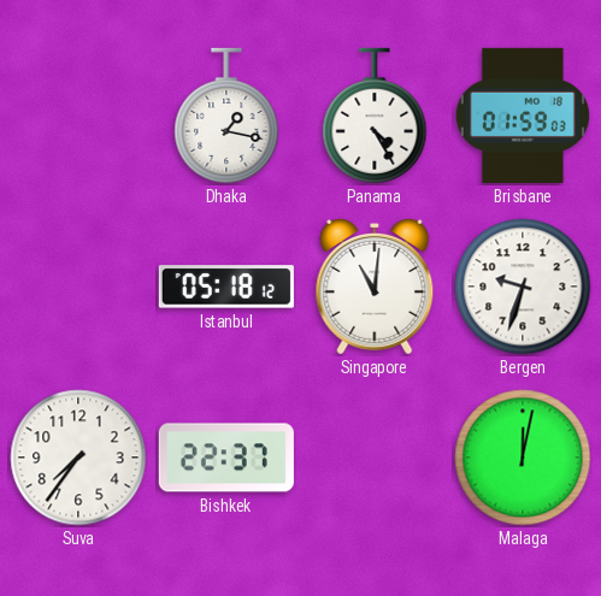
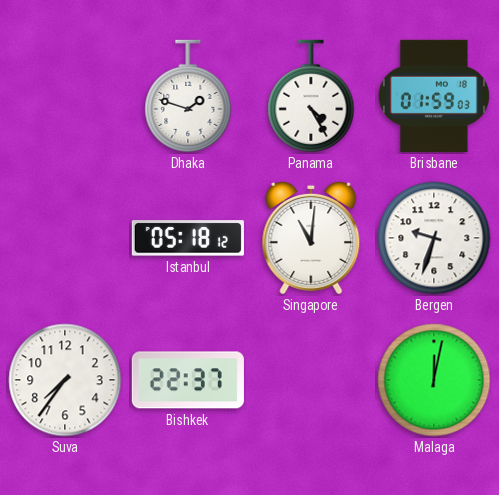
Dhaka: 1:17 -> 1:48
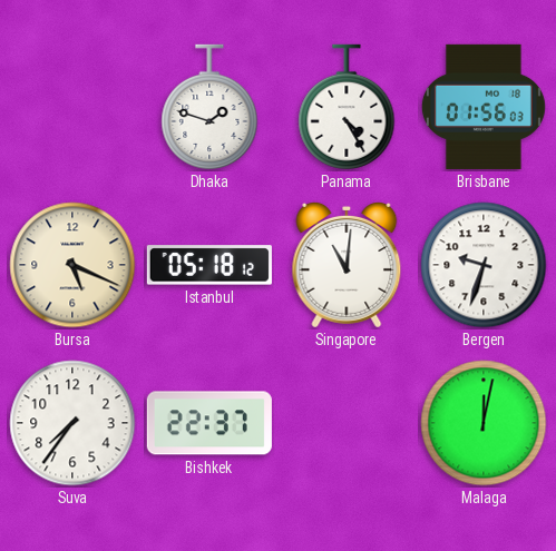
Brisbane: 01:59 -> 01:56
Bursa: none -> 5:19
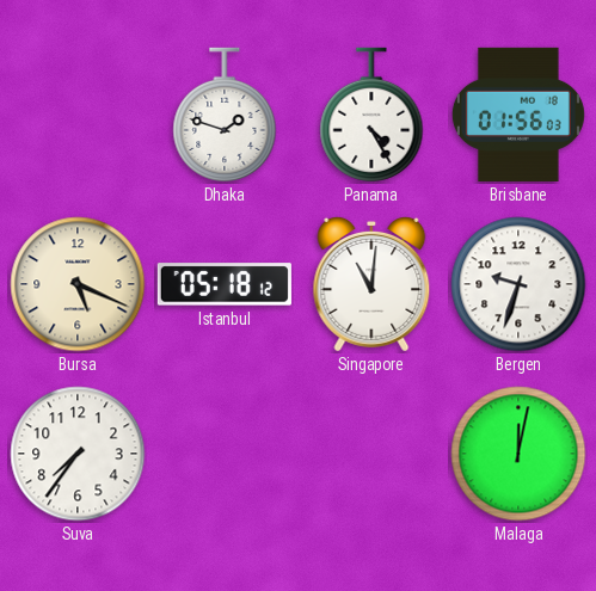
Bishkek: 22:37 -> none
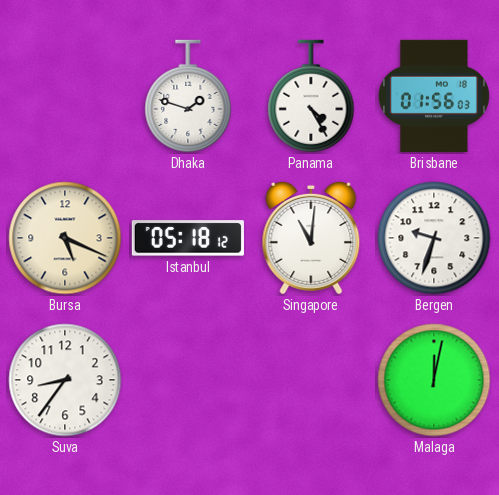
Suva: 7:36 -> 8:36
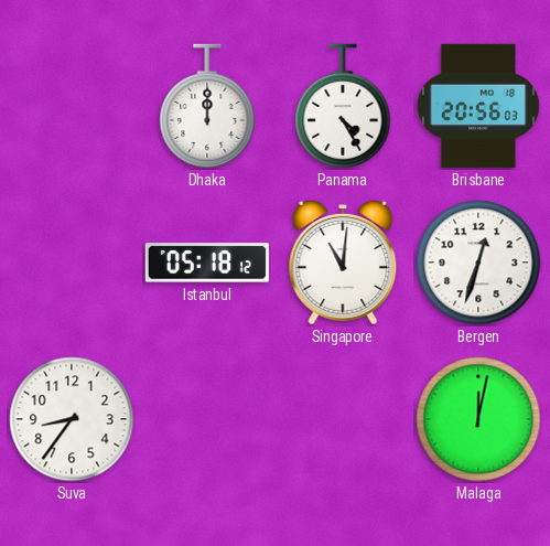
Dhaka: 1:48 -> 12:00
Brisbane: 01:56 -> 20:56
Bursa: 5:19 -> none
Bergen: 9:33 -> 12:33
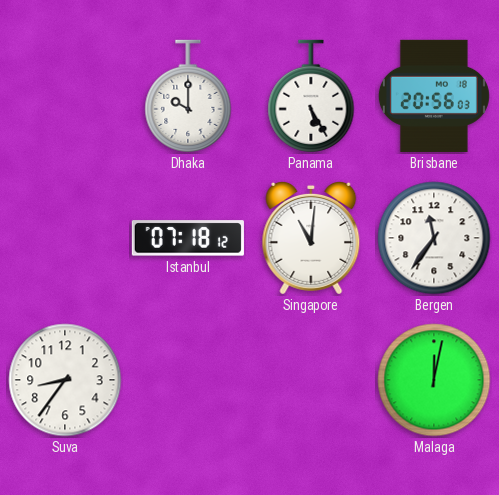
Dhaka: 12:00 -> 10:00
Panama: 4:25 -> 5:25
Istanbul: 05:18 -> 07:18
Bergen: 12:33 -> 11:36
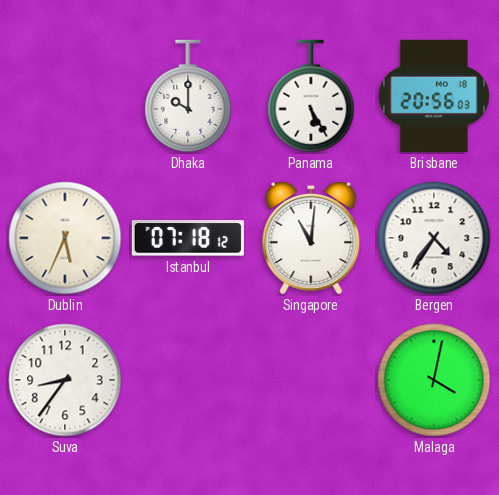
Dublin: none -> 5:34
Bergen: 11:36 -> 4:36
Malaga: 12:02 -> 4:02
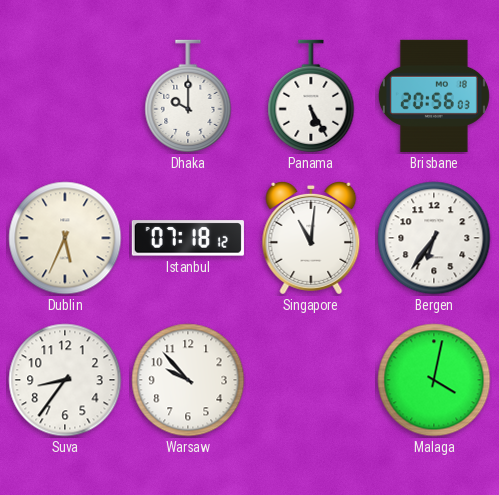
Bergen: 4:36 -> 6:36
Warsaw: none -> 9:53
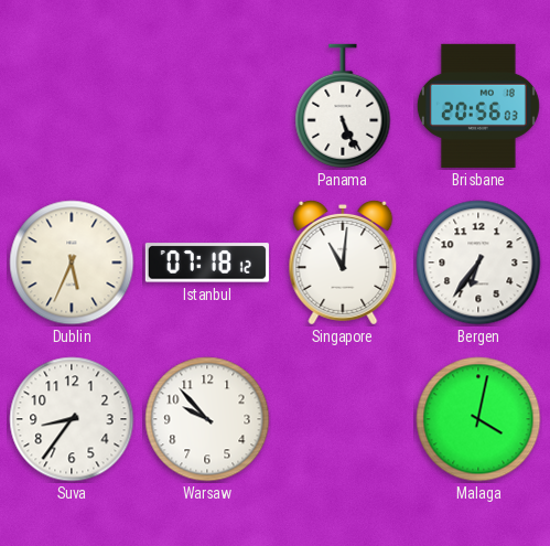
Dhaka: 10:00 -> none
Panama: 5:25 -> 5:26
